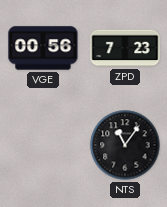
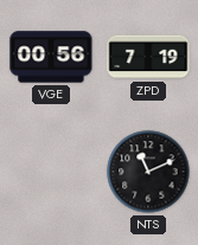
ZPD: 7:23 -> 7:19
NTS: 11:06 -> 11:11
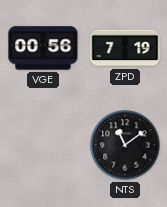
NTS: 11:11 -> 11:09
